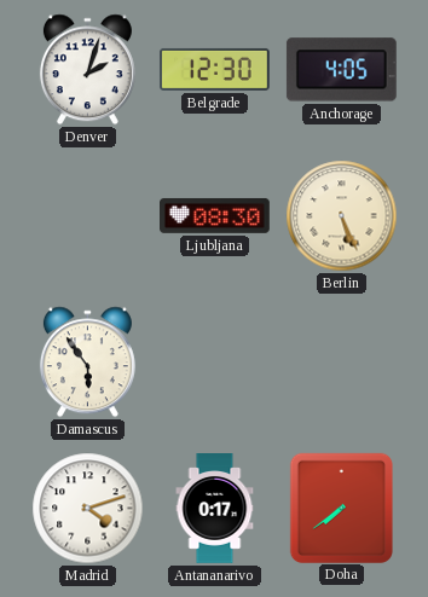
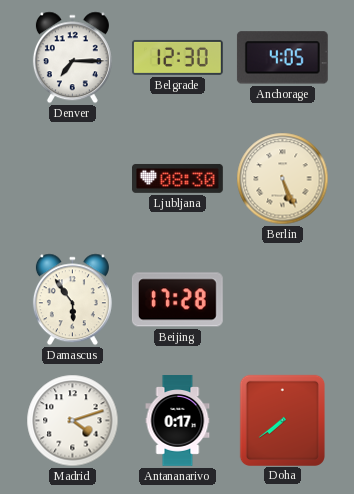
Denver: 2:03 -> 7:15
Beijing: none -> 17:28
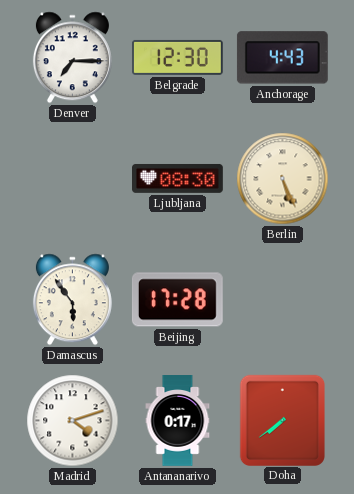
Anchorage: 4:05 -> 4:43
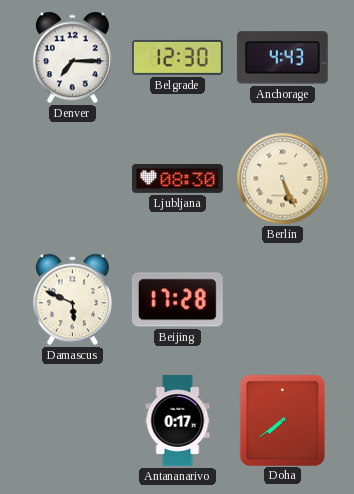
Damascus: 5:54 -> 5:49
Madrid: 4:12 -> none
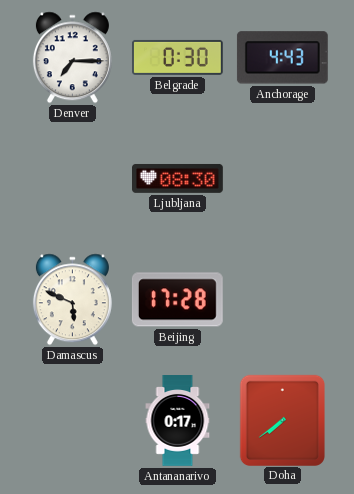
Belgrade: 12:30 -> 0:30
Berlin: 5:26 -> none
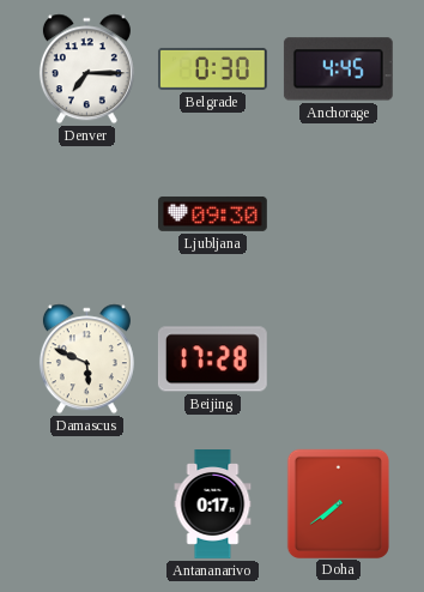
Anchorage: 4:43 -> 4:45
Ljubljana: 08:30 -> 09:30
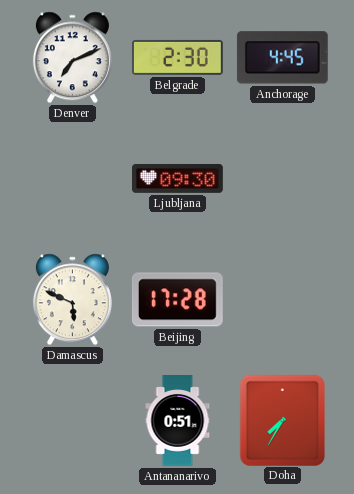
Denver: 7:15 -> 7:11
Belgrade: 0:30 -> 2:30
Antananarivo: 0:17 -> 0:51
Doha: 7:39 -> 7:35
